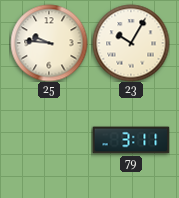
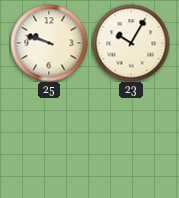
25: 9:46 -> 9:48
79: 3:11 -> none
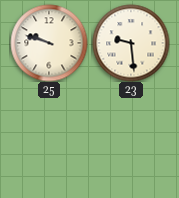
23: 10:05 -> 9:29
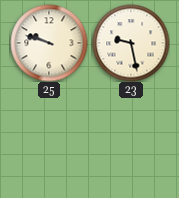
23: 9:29 -> 9:28
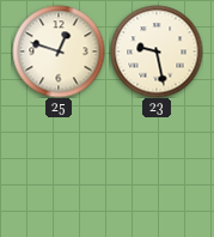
25: 9:48 -> 12:48
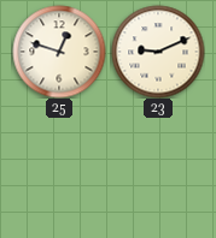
23: 9:28 -> 9:11
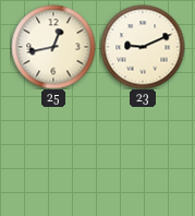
25: 12:48 -> 12:43
